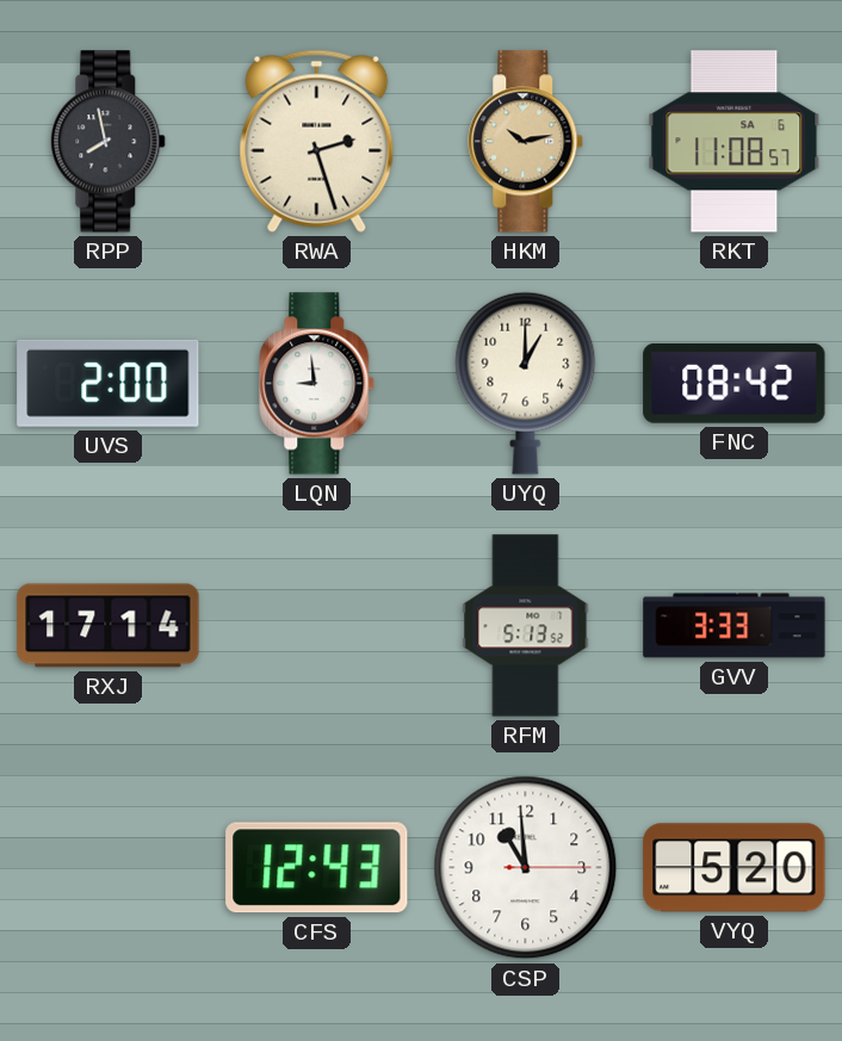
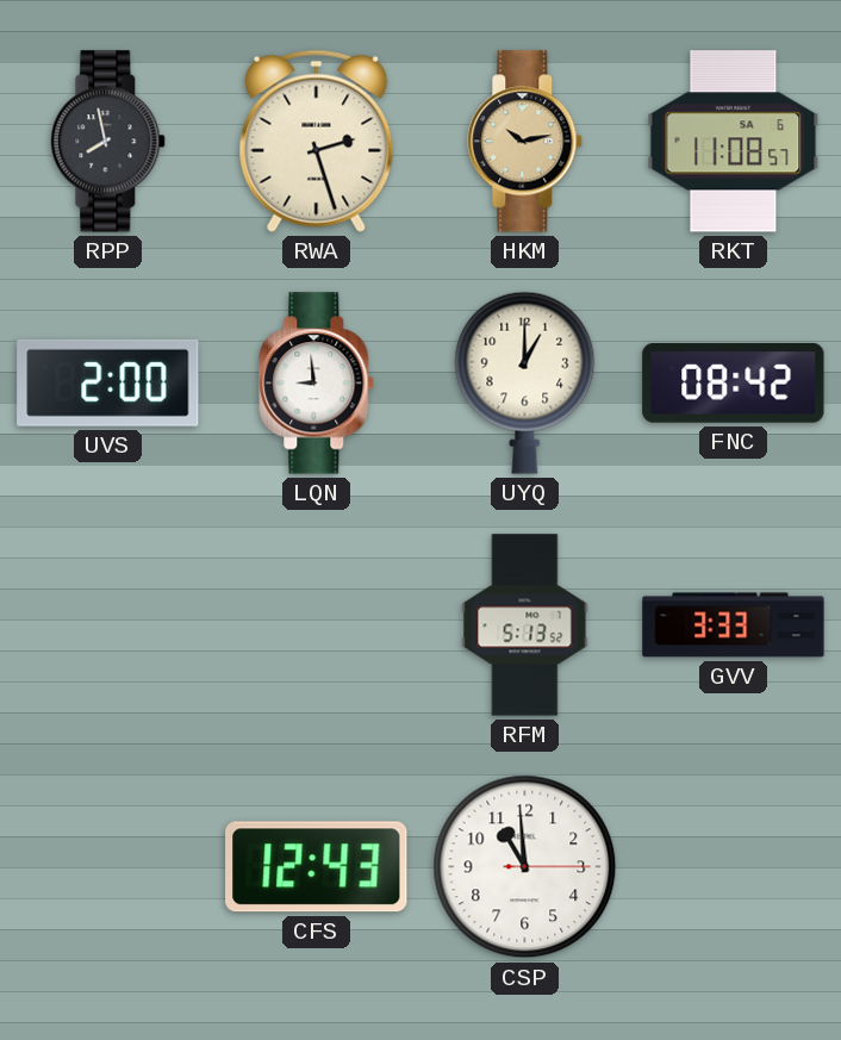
RXJ: 17:14 -> none
VYQ: 5:20 -> none
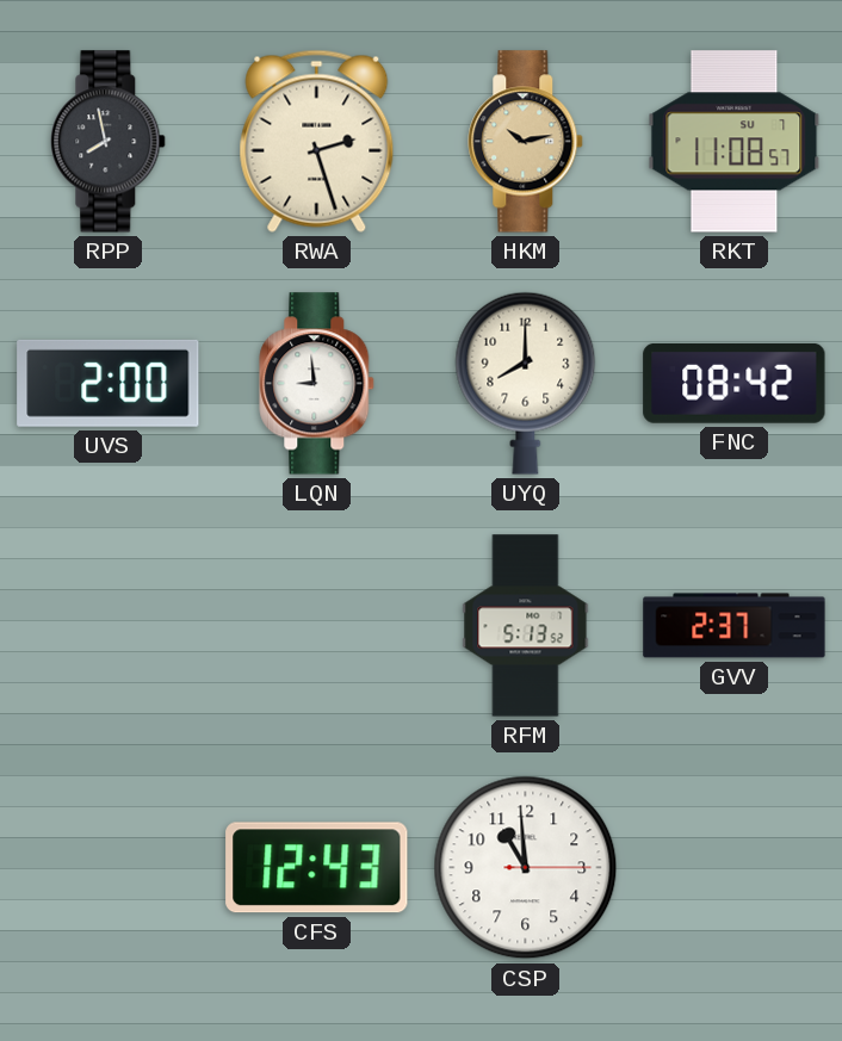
RKT date: SA 6 -> SU 7
UYQ: 1:00 -> 8:00
GVV: 3:33 -> 2:37
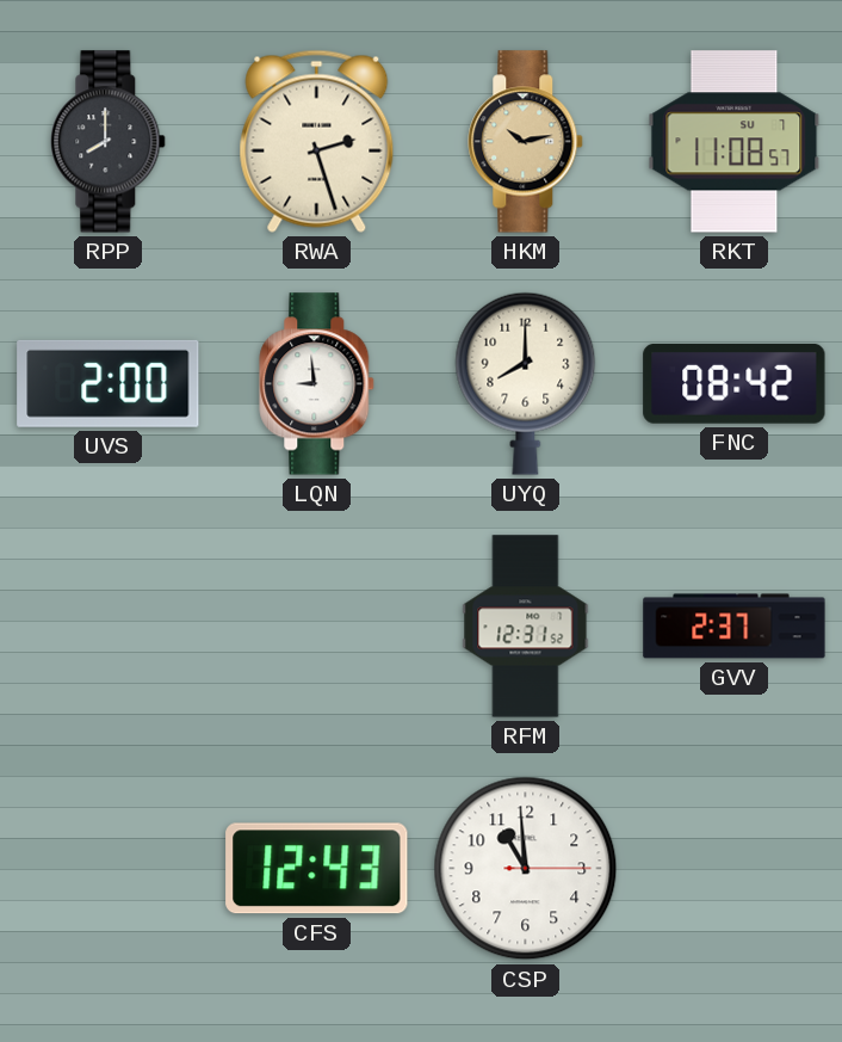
RPP: 7:58 -> 8:00
RFM: 5:13 -> 12:31
